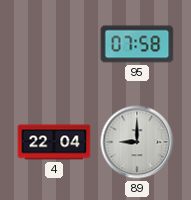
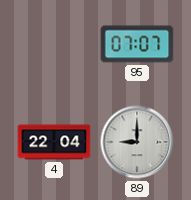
95: 07:58 -> 07:07
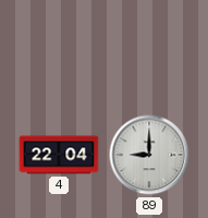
95: 07:07 -> none
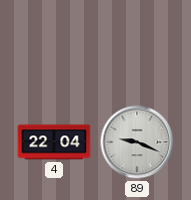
89: 9:00 -> 9:19
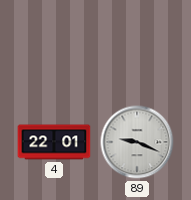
4: 22:04 -> 22:01
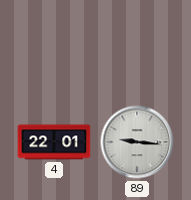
89: 9:19 -> 9:16
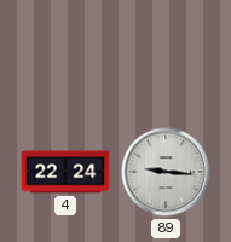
4: 22:01 -> 22:24
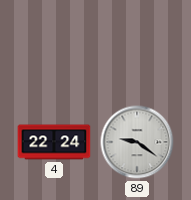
89: 9:16 -> 9:21
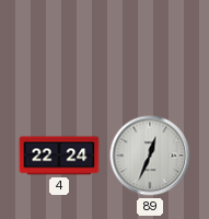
89: 9:21 -> 12:34
